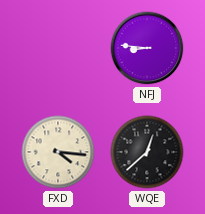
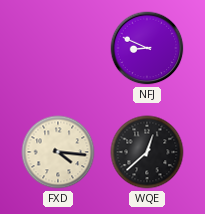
NFJ: 8:46 -> 8:49
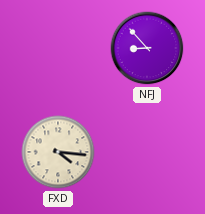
NFJ: 8:49 -> 8:53
WQE: 12:38 -> none
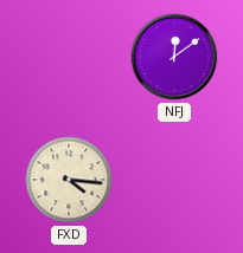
NFJ: 8:53 -> 12:09
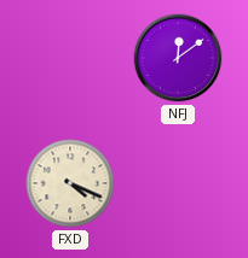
FXD: 4:16 -> 4:19
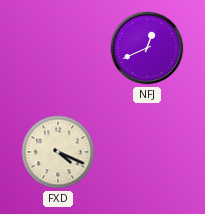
NFJ: 12:09 -> 12:41
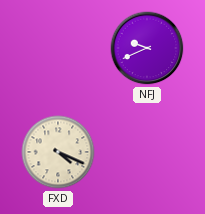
NFJ: 12:41 -> 9:41
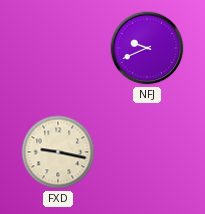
FXD: 4:19 -> 9:17
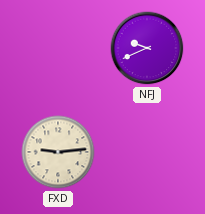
FXD: 9:17 -> 9:14
